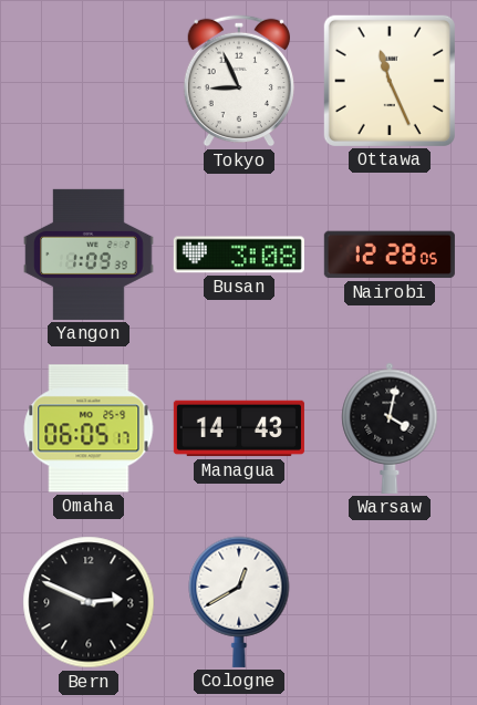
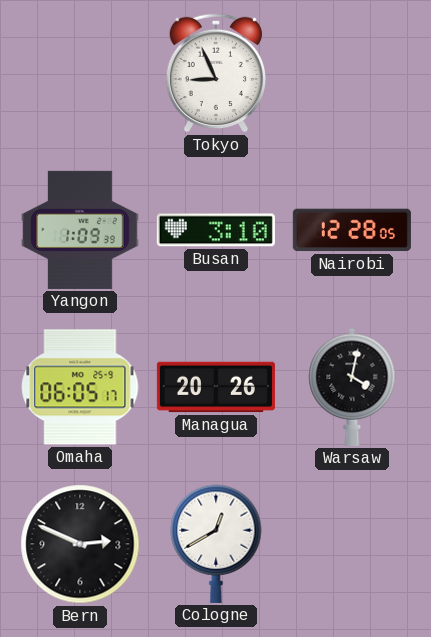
Ottawa: 11:26 -> none
Busan: 3:08 -> 3:10
Managua: 14:43 -> 20:26
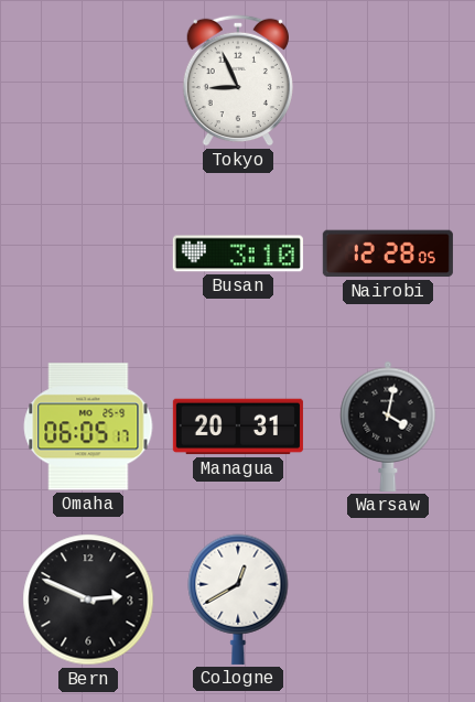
Yangon: 1:09 -> none
Managua: 20:26 -> 20:31
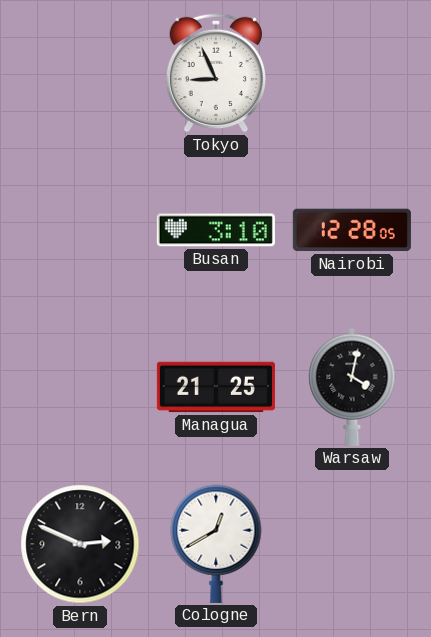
Omaha: 06:05 -> none
Managua: 20:31 -> 21:25
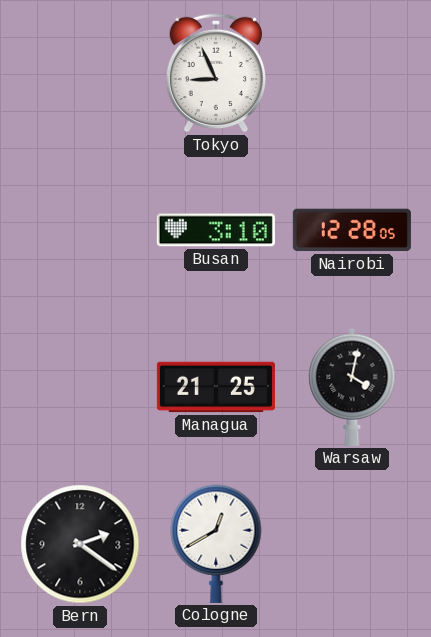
Bern: 2:49 -> 2:21
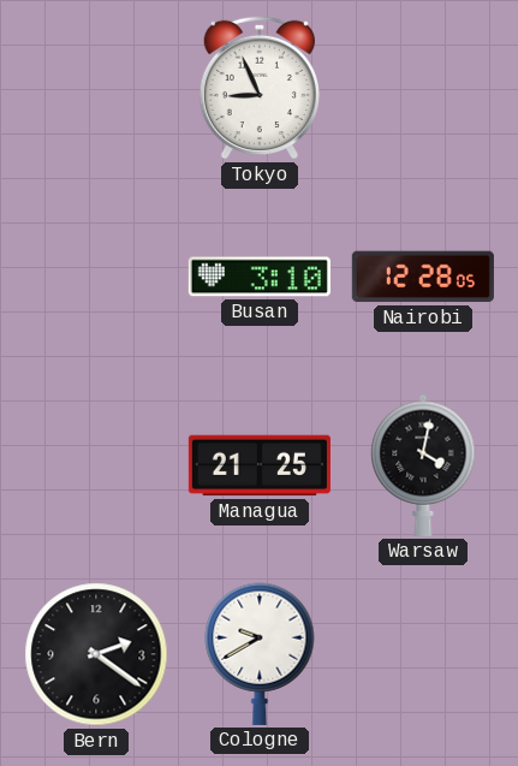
Cologne: 12:40 -> 9:40
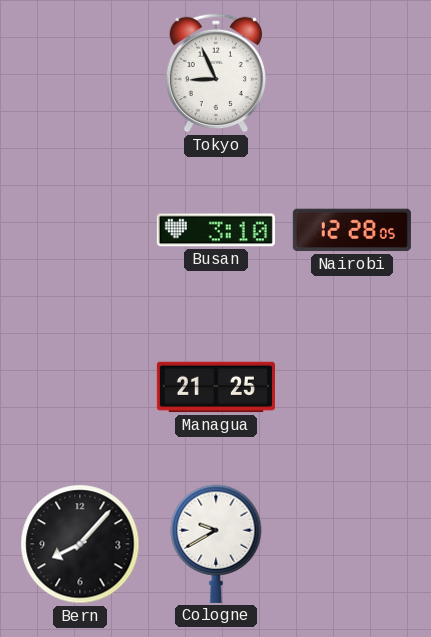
Warsaw: 4:02 -> none
Bern: 2:21 -> 8:07
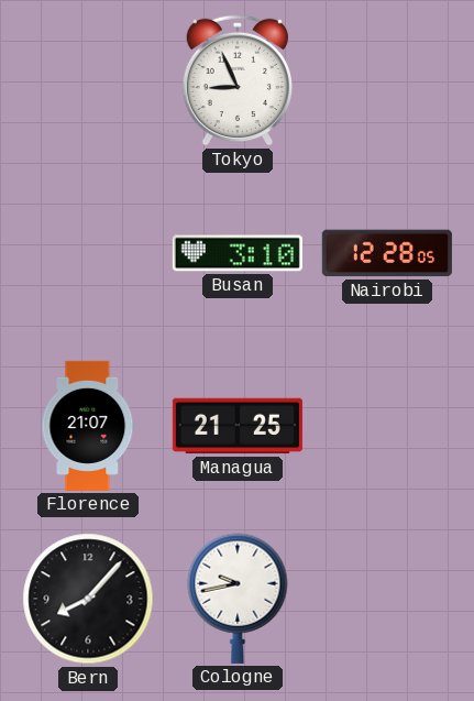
Florence: none -> 21:07
Cologne: 9:40 -> 9:43
